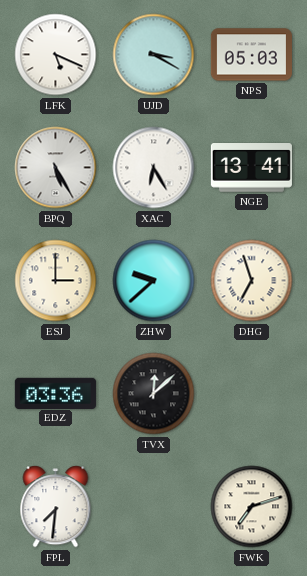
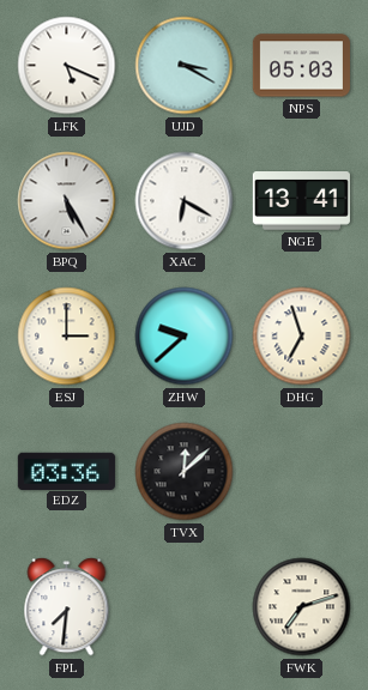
XAC: 6:25 -> 6:20
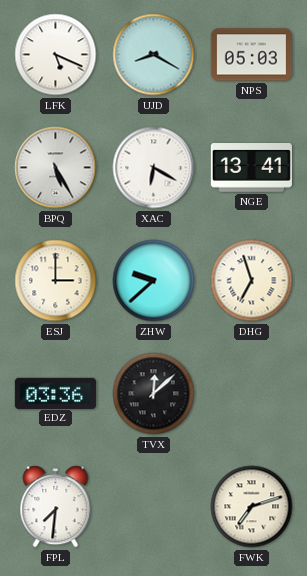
UJD: 3:20 -> 8:20
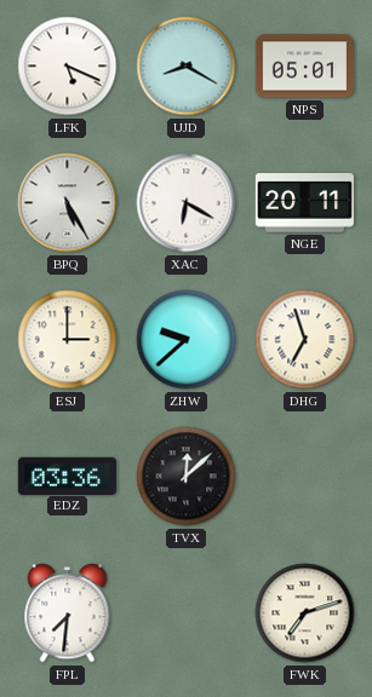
NPS: 05:03 -> 05:01
NGE: 13:41 -> 20:11
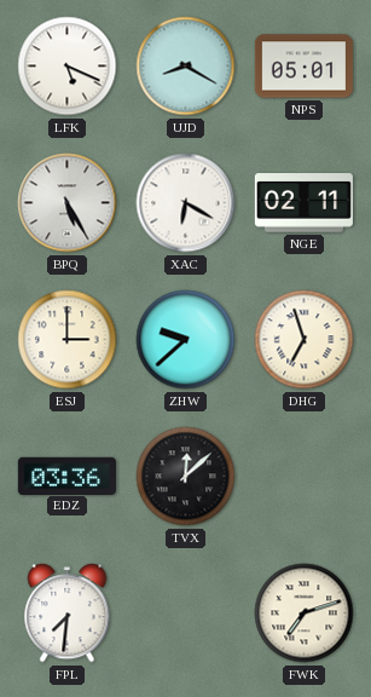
NGE: 20:11 -> 02:11
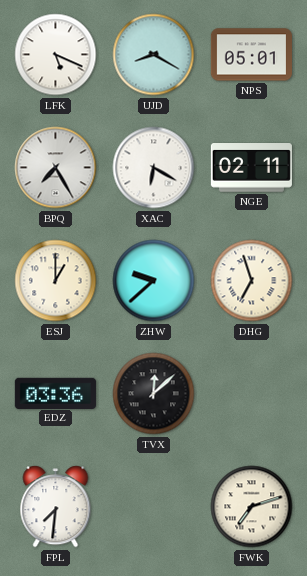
BPQ: 5:25 -> 7:25
ESJ: 3:00 -> 1:00
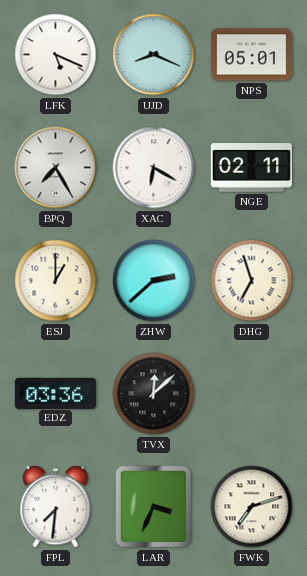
UJD: 8:20 -> 8:19
ZHW: 9:38 -> 2:38
LAR: none -> 3:34
